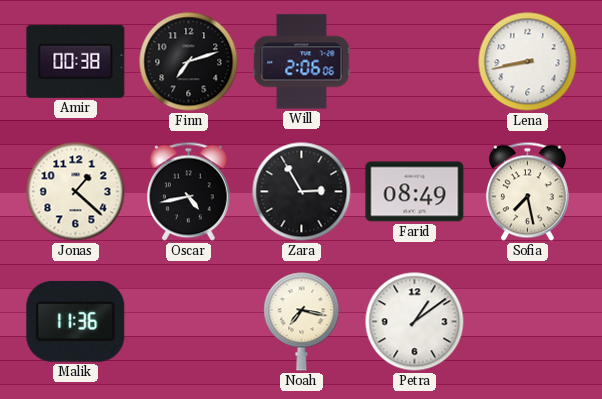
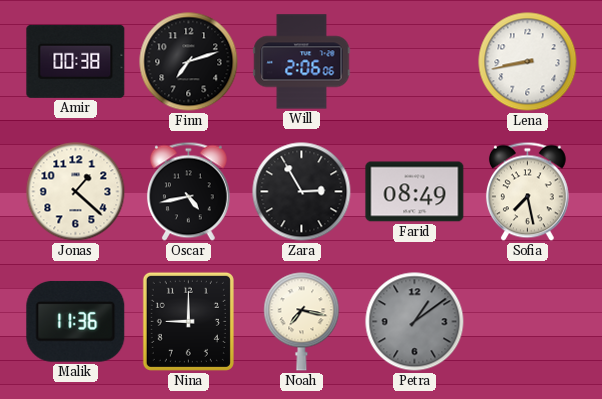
Nina: none -> 9:00
Petra dial: white -> grey
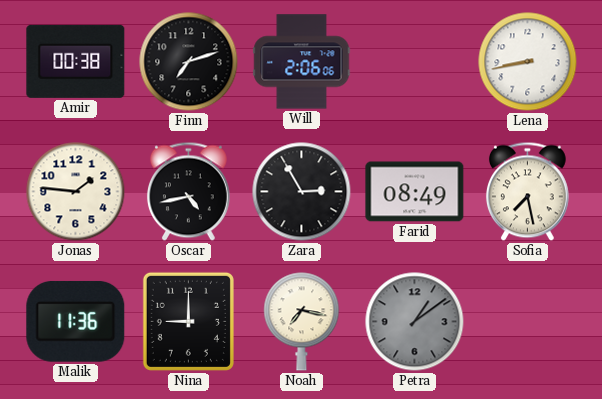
Jonas: 1:22 -> 1:46
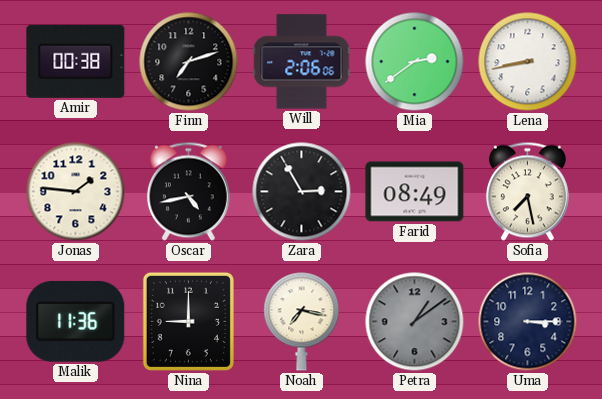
Mia: none -> 2:39
Uma: none -> 3:15
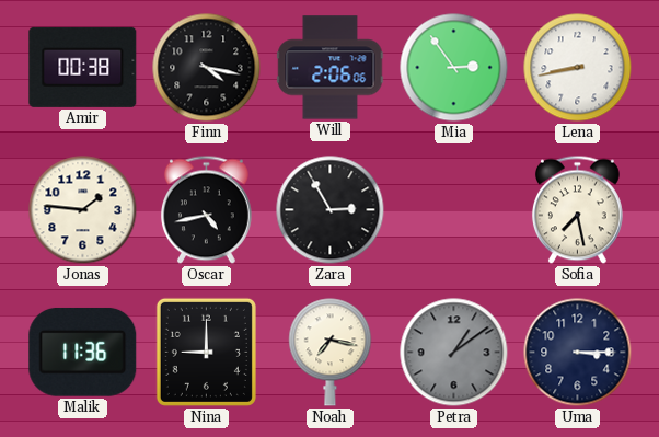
Finn: 7:12 -> 4:17
Mia: 2:39 -> 2:54
Farid: 08:49 -> none
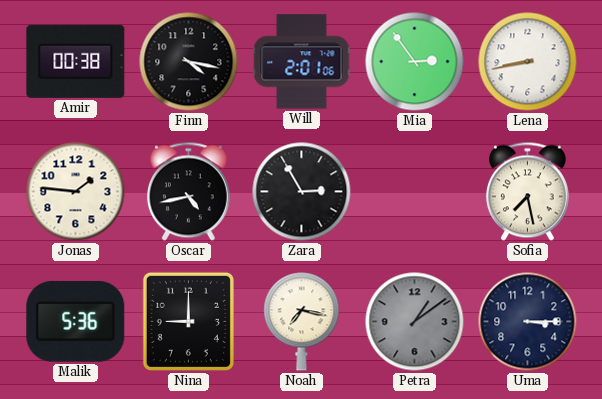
Will: 2:06 -> 2:01
Malik: 11:36 -> 5:36
